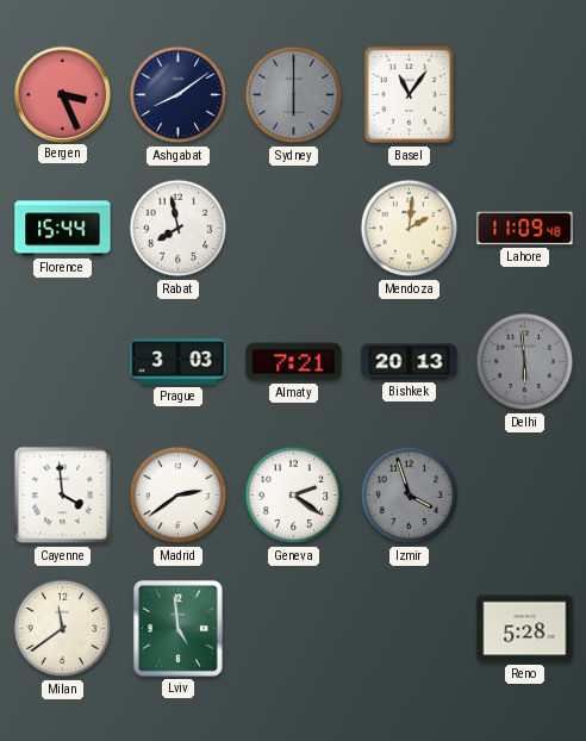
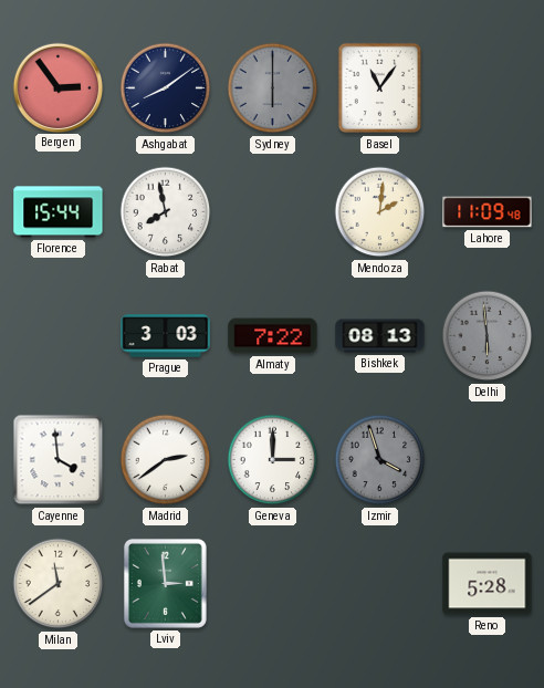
Bergen: 3:26 -> 2:54
Almaty: 7:21 -> 7:22
Bishkek: 20:13 -> 08:13
Geneva: 2:21 -> 3:00
Lviv: 4:59 -> 2:59
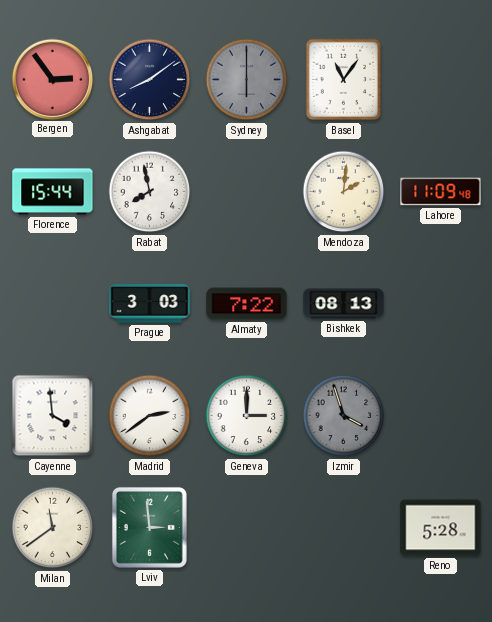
Delhi: 5:59 -> none
